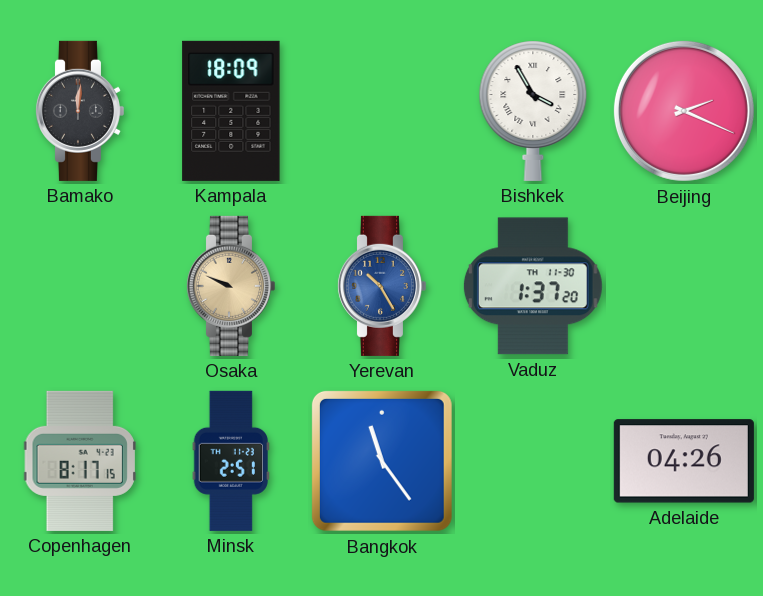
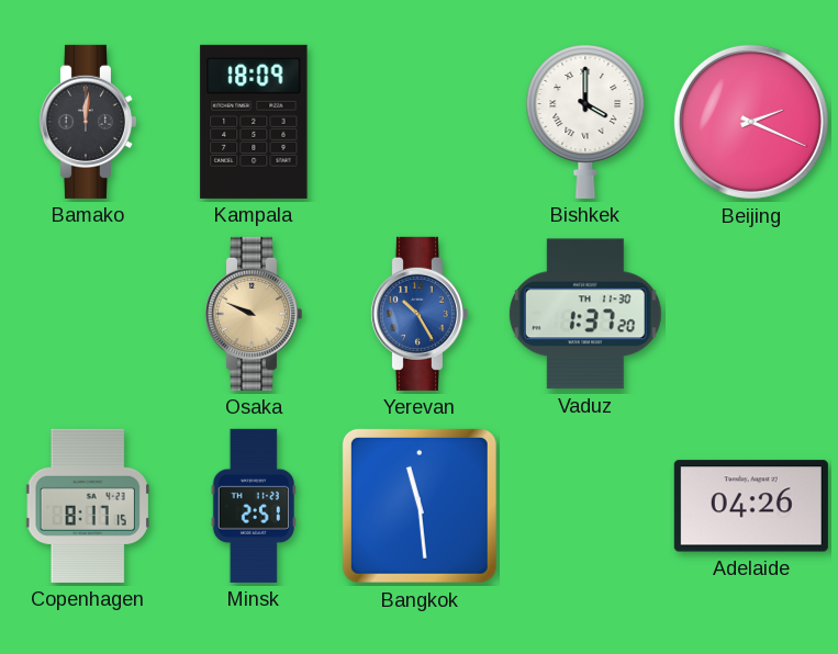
Bishkek: 3:55 -> 4:00
Bangkok: 11:24 -> 11:29
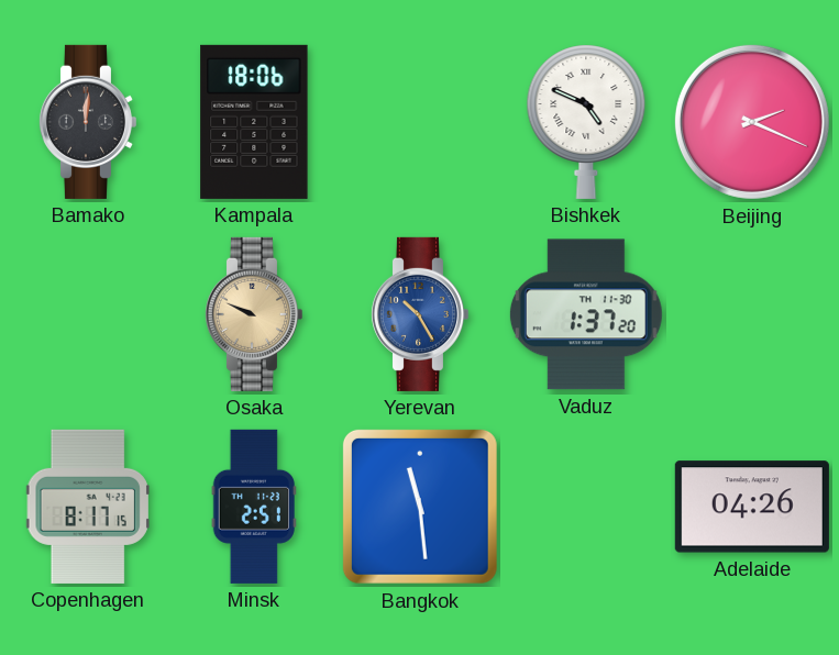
Kampala: 18:09 -> 18:06
Bishkek: 4:00 -> 4:49
